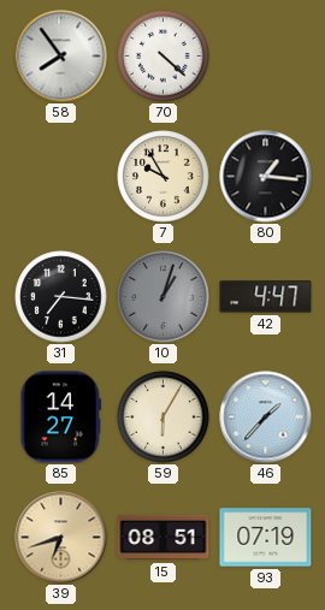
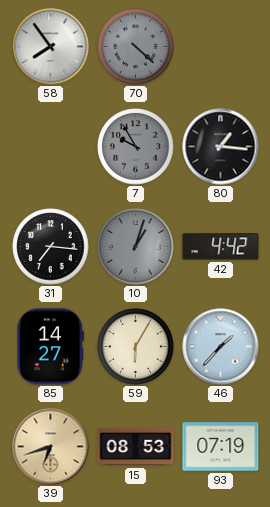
70 dial: white -> grey
7 dial: cream -> grey
42: 4:47 -> 4:42
15: 08:51 -> 08:53
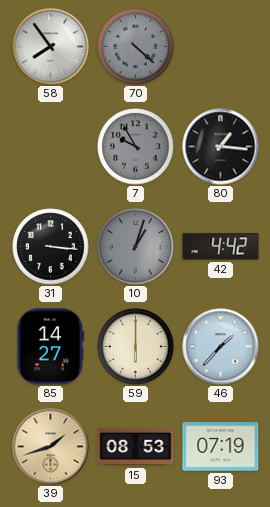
31: 7:16 -> 3:16
59: 6:05 -> 6:00
39: 6:42 -> 1:42
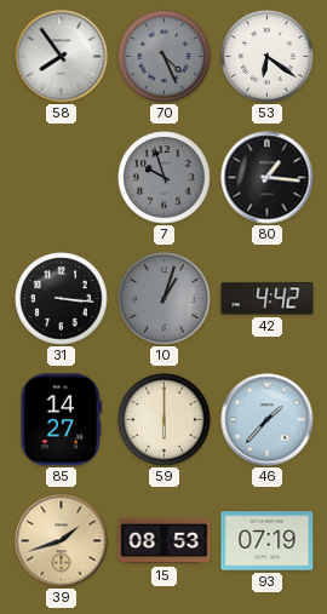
70: 4:22 -> 4:26
53: none -> 6:21
7: 9:55 -> 9:57
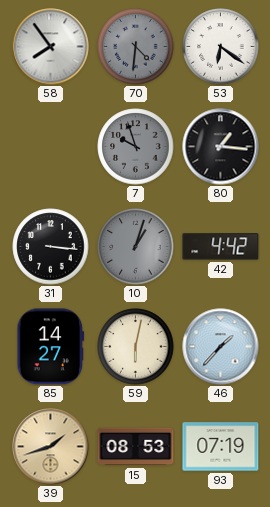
70: 4:26 -> 4:31
59: 6:00 -> 6:02
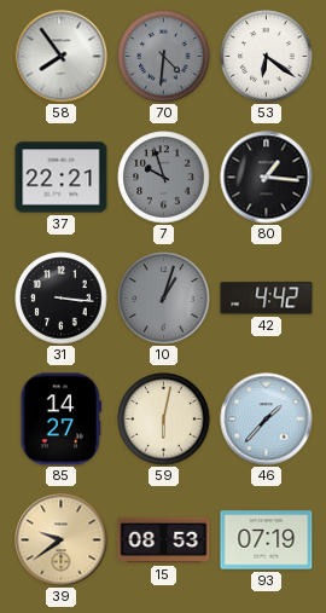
37: none -> 22:21
39: 1:42 -> 9:39
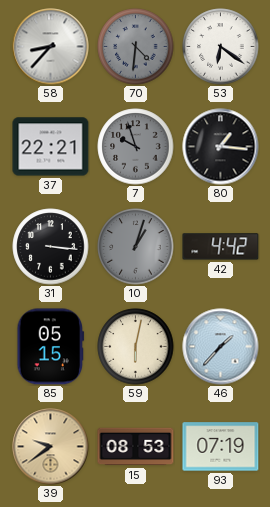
58: 7:54 -> 8:37
85: 14:27 -> 05:15
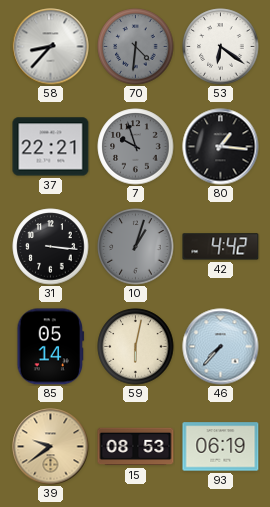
85: 05:15 -> 05:14
46: 1:37 -> 7:37
93: 07:19 -> 06:19
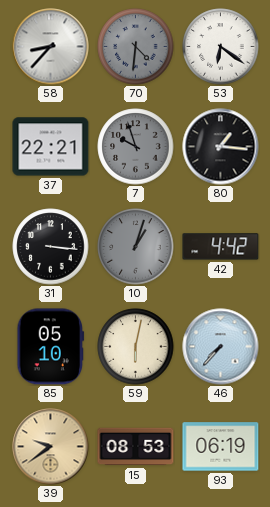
85: 05:14 -> 05:10
